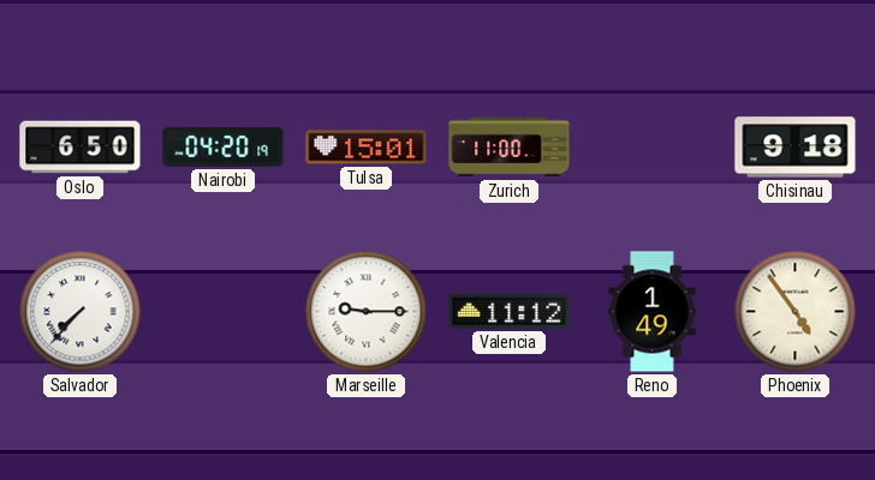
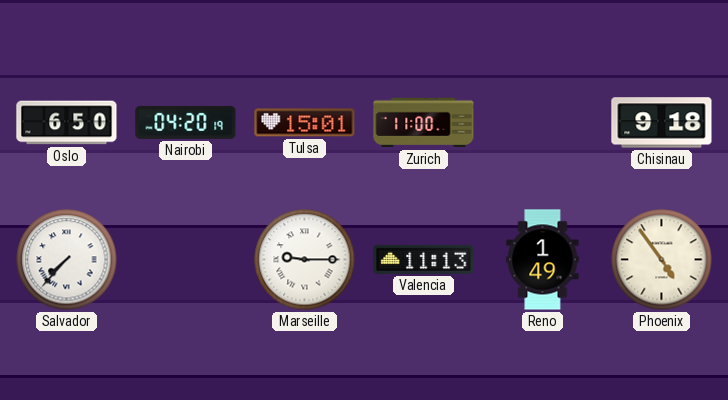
Valencia: 11:12 -> 11:13
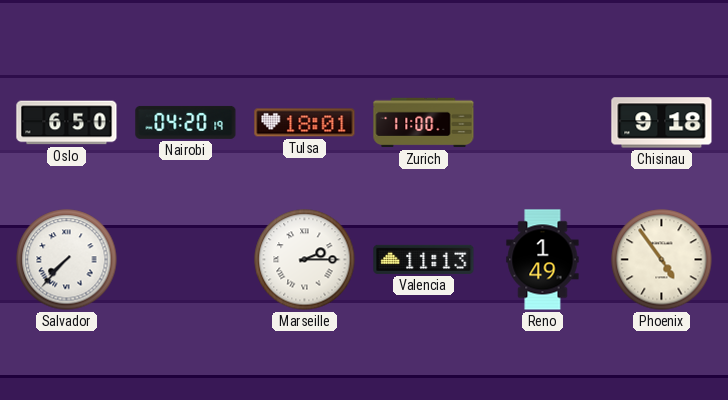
Tulsa: 15:01 -> 18:01
Marseille: 9:15 -> 2:15
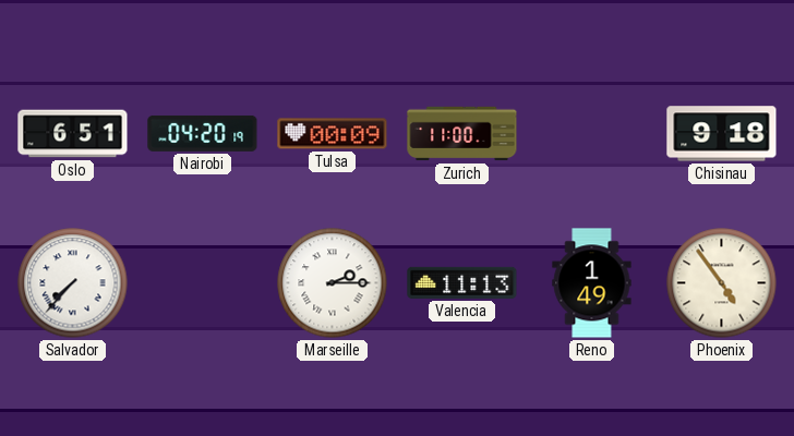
Oslo: 6:50 -> 6:51
Tulsa: 18:01 -> 00:09
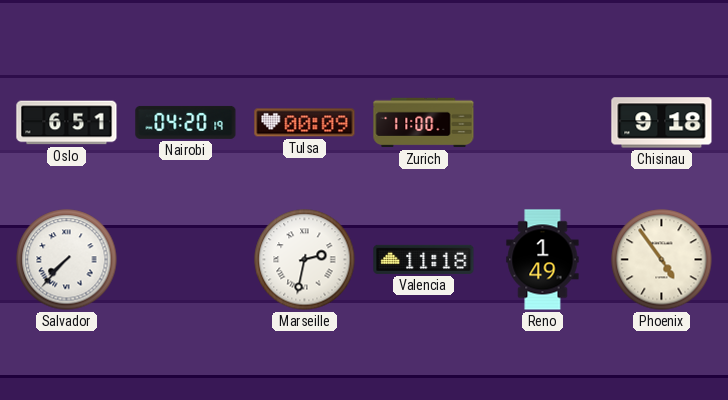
Marseille: 2:15 -> 2:32
Valencia: 11:13 -> 11:18
